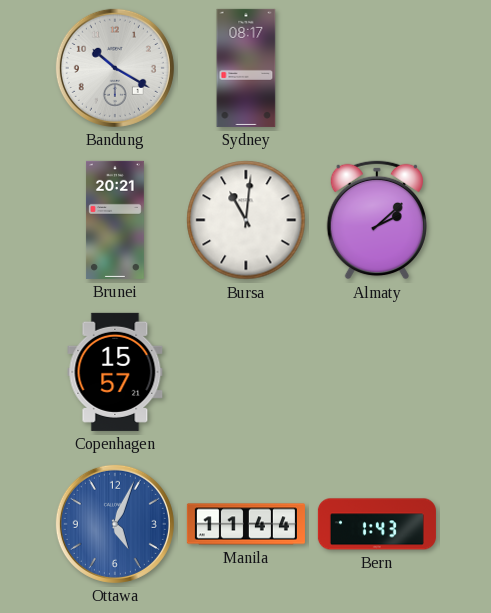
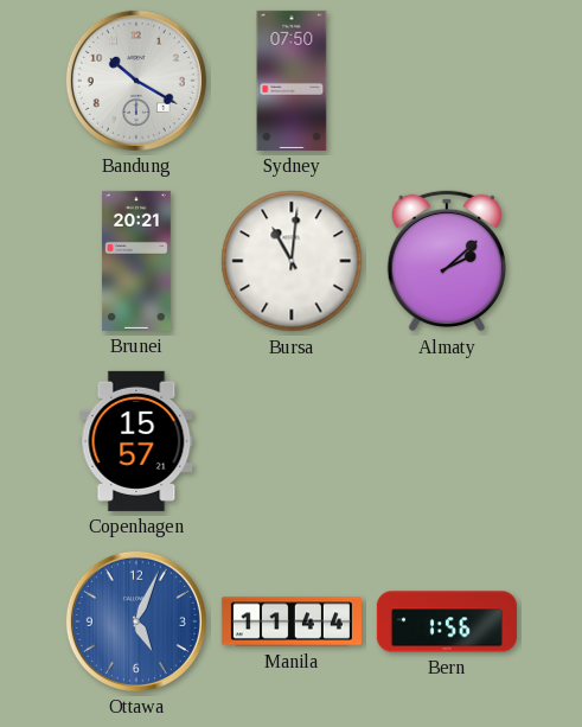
Sydney: 08:17 -> 07:50
Bern: 1:43 -> 1:56
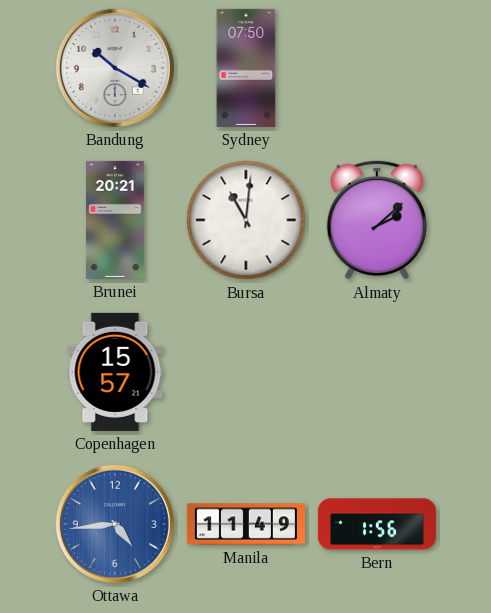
Ottawa: 5:04 -> 4:44
Manila: 11:44 -> 11:49
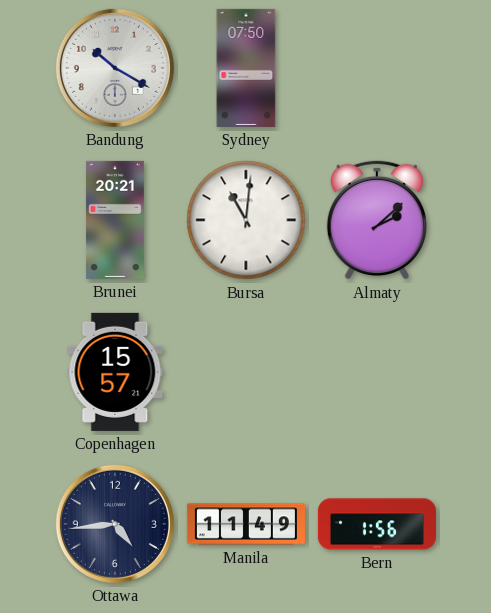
Ottawa dial: blue -> navy
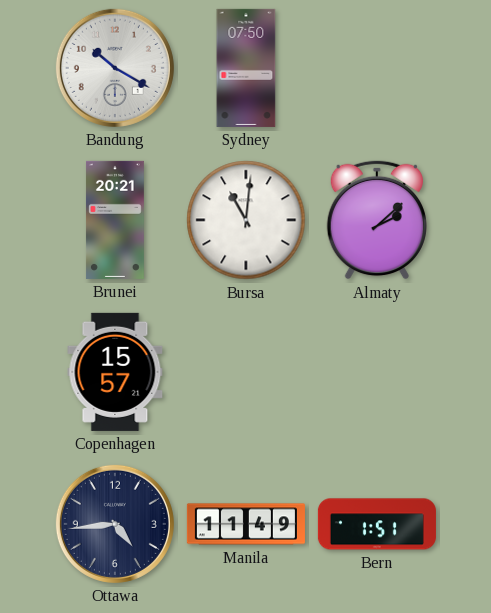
Bern: 1:56 -> 1:51
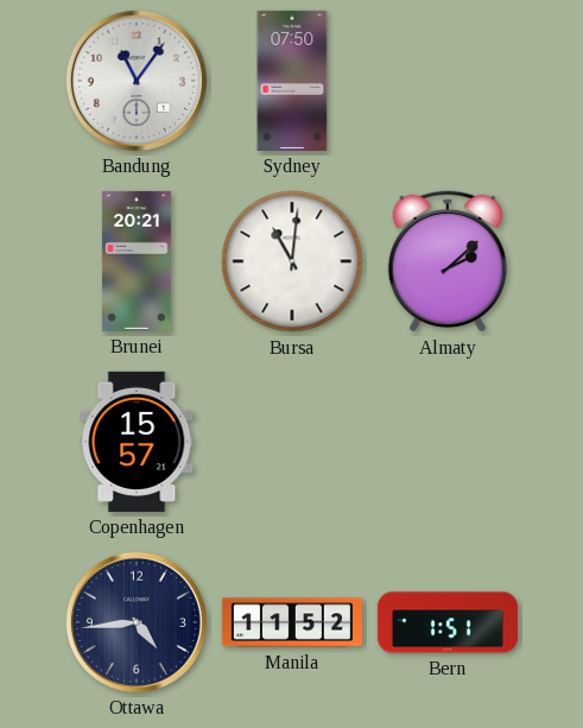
Bandung: 10:20 -> 11:06
Manila: 11:49 -> 11:52
